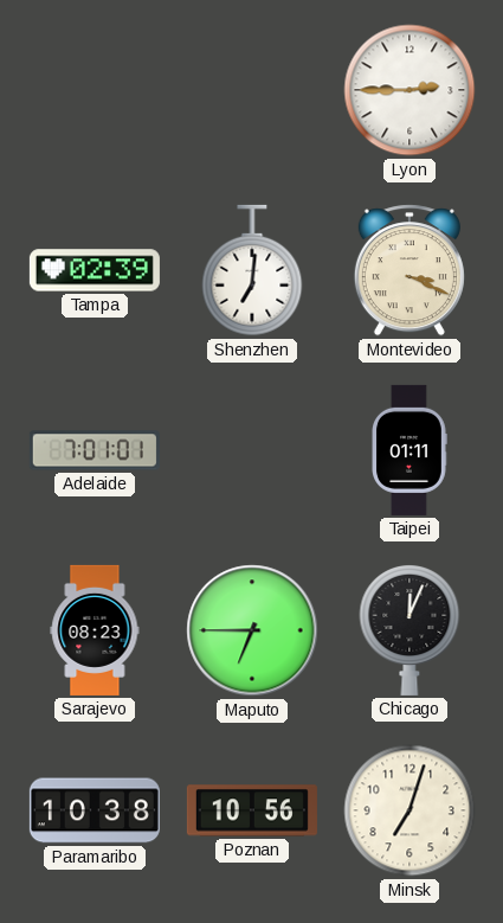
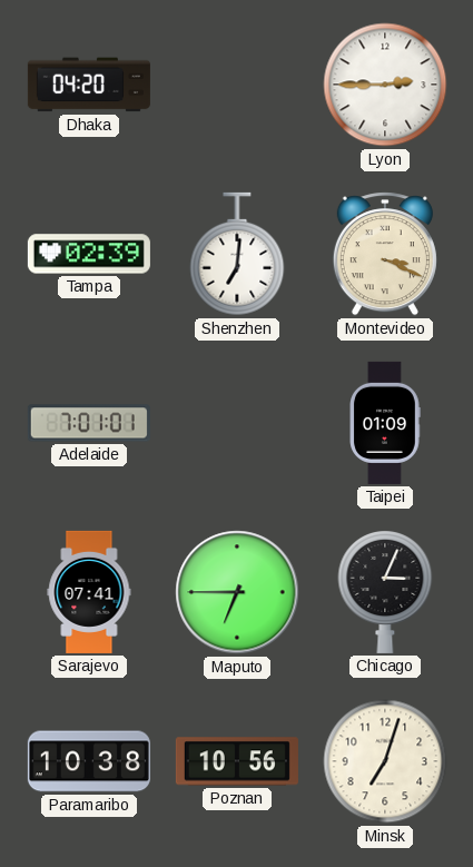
Dhaka: none -> 04:20
Taipei: 01:11 -> 01:09
Sarajevo: 08:23 -> 07:41
Chicago: 12:04 -> 3:04
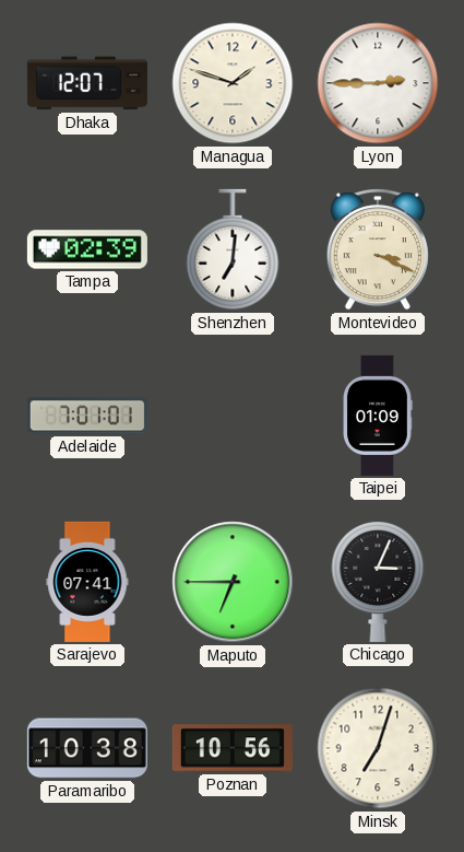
Dhaka: 04:20 -> 12:07
Managua: none -> 1:48
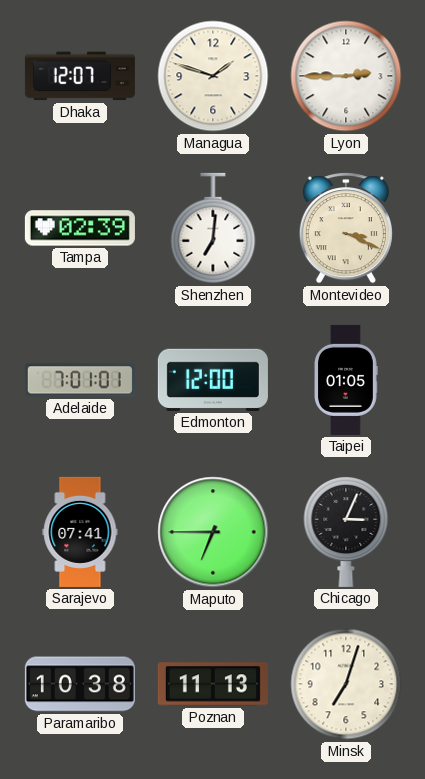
Edmonton: none -> 12:00
Taipei: 01:09 -> 01:05
Poznan: 10:56 -> 11:13
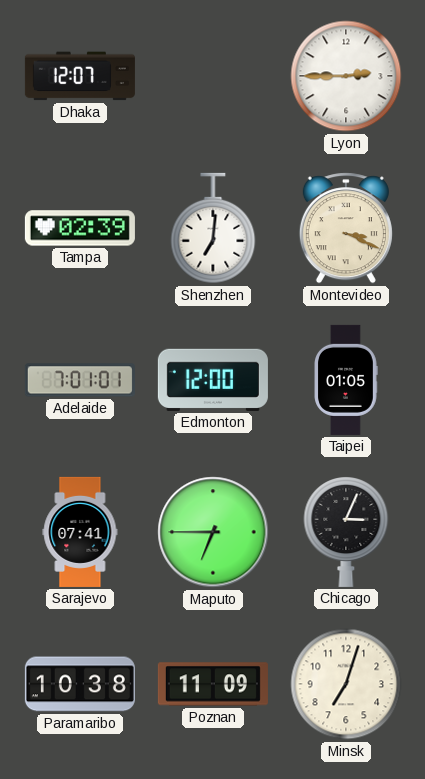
Managua: 1:48 -> none
Poznan: 11:13 -> 11:09
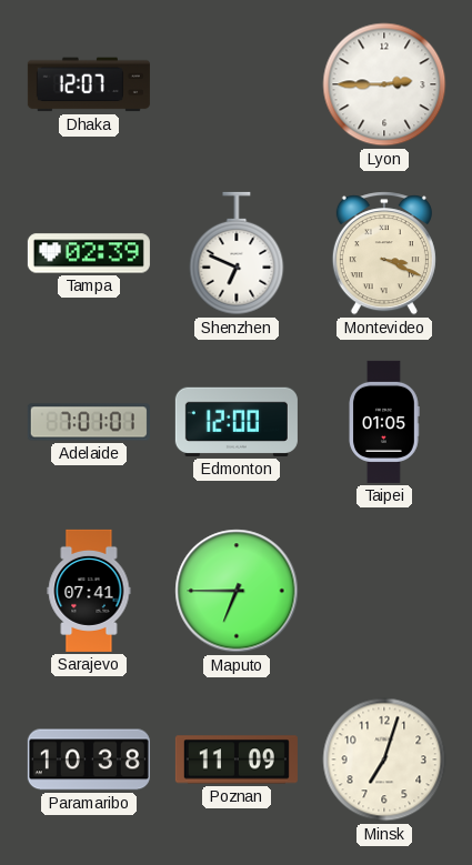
Shenzhen: 7:01 -> 6:49
Chicago: 3:04 -> none
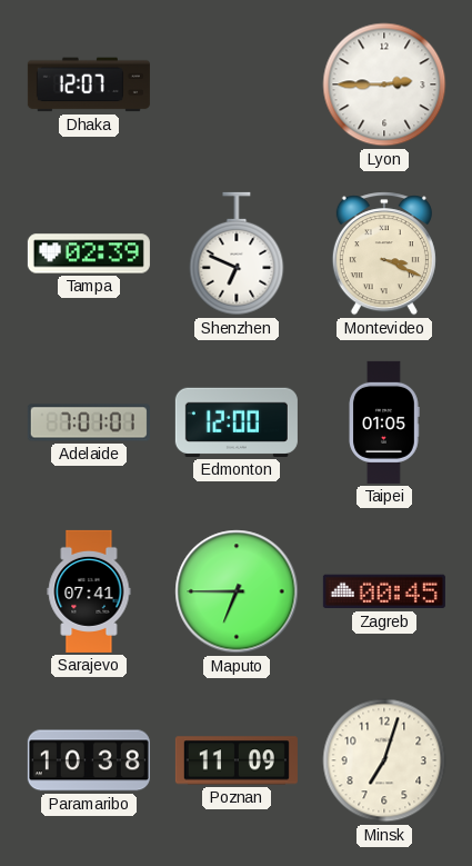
Zagreb: none -> 00:45
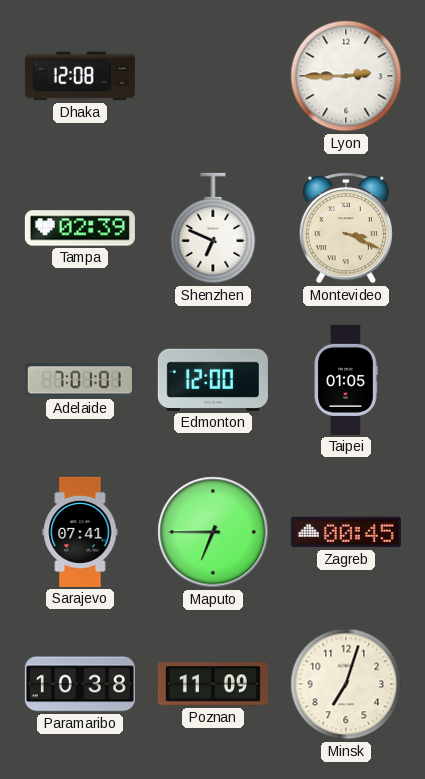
Dhaka: 12:07 -> 12:08
